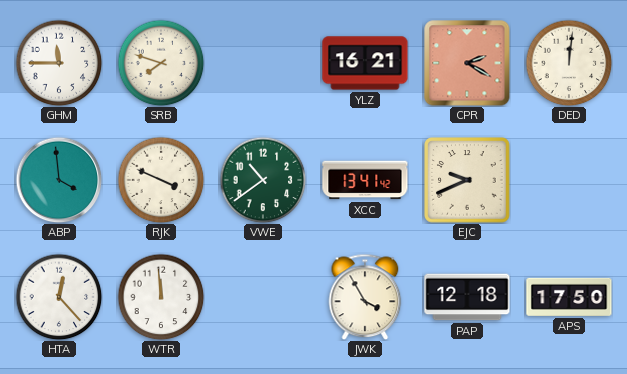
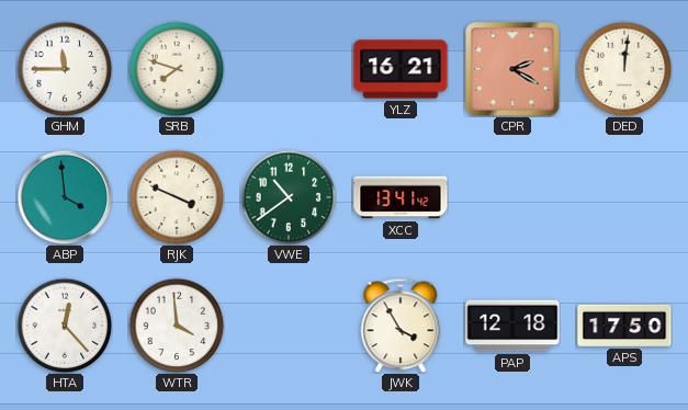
EJC: 9:41 -> none
WTR: 11:59 -> 3:59
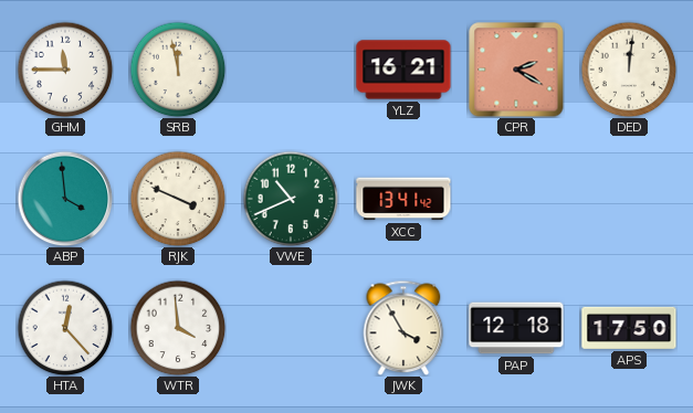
SRB: 7:48 -> 11:58
VWE: 10:39 -> 10:41
